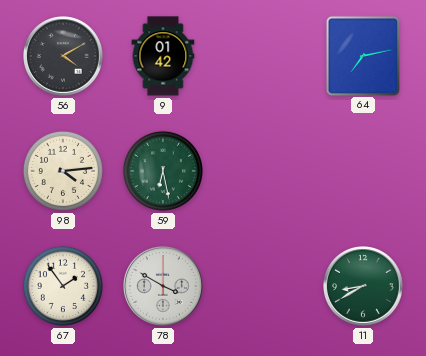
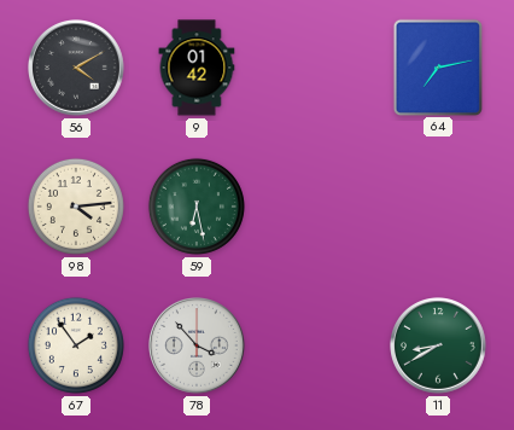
78: 3:50 -> 3:53
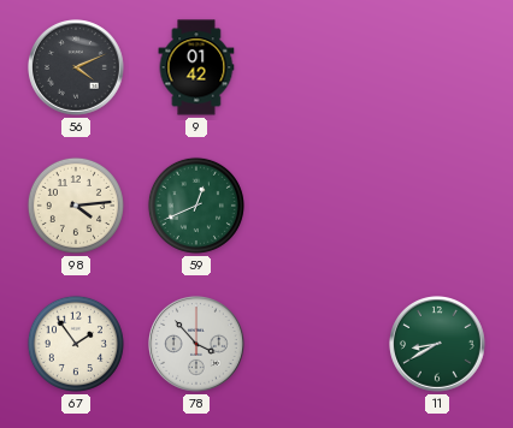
56: 4:10 -> 4:11
64: 7:13 -> none
59: 6:28 -> 12:41
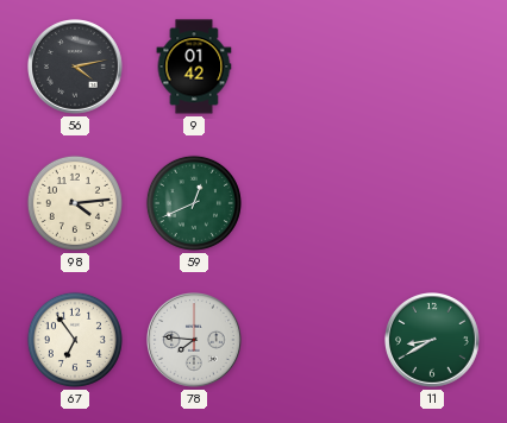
56: 4:11 -> 4:13
67: 1:54 -> 6:54
78: 3:53 -> 7:46
